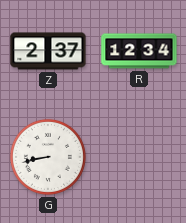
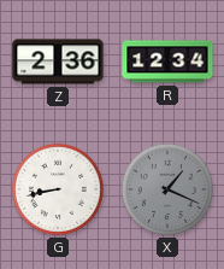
Z: 2:37 -> 2:36
X: none -> 1:19
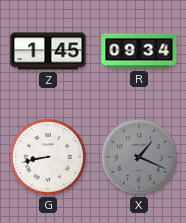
Z: 2:36 -> 1:45
R: 12:34 -> 09:34
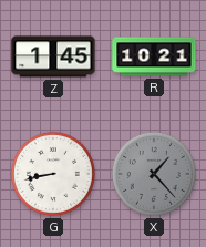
R: 09:34 -> 10:21
X: 1:19 -> 1:23
